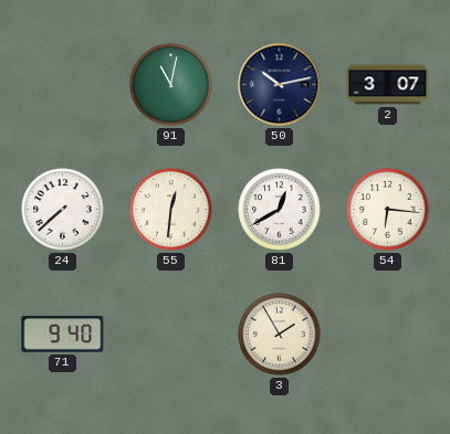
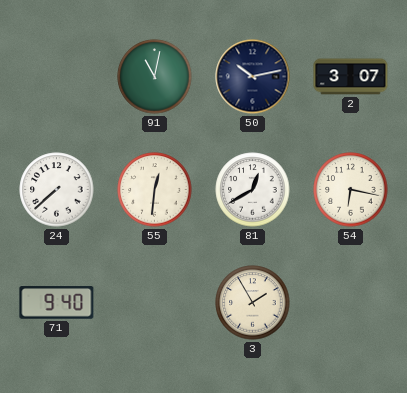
54: 6:16 -> 6:17
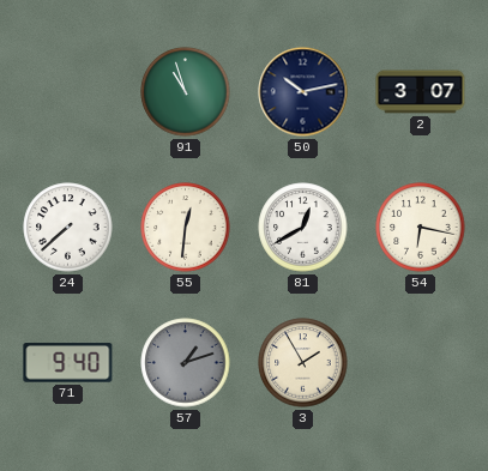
91: 11:02 -> 10:57
57: none -> 1:12
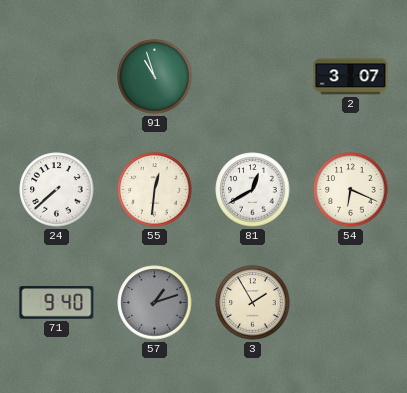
50: 10:13 -> none
54: 6:17 -> 6:19
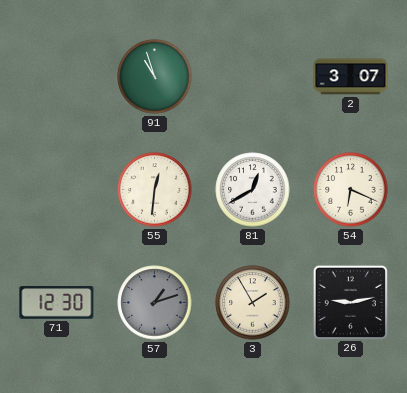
24: 7:38 -> none
71: 9:40 -> 12:30
26: none -> 9:13
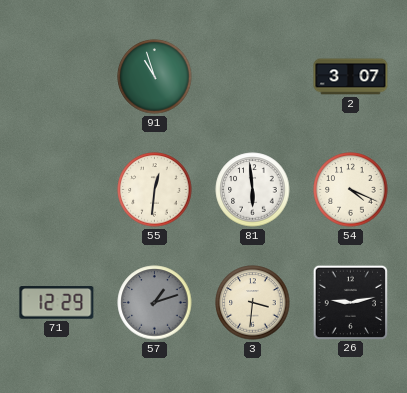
81: 12:40 -> 5:59
54: 6:19 -> 4:19
71: 12:30 -> 12:29
3: 1:55 -> 3:31
